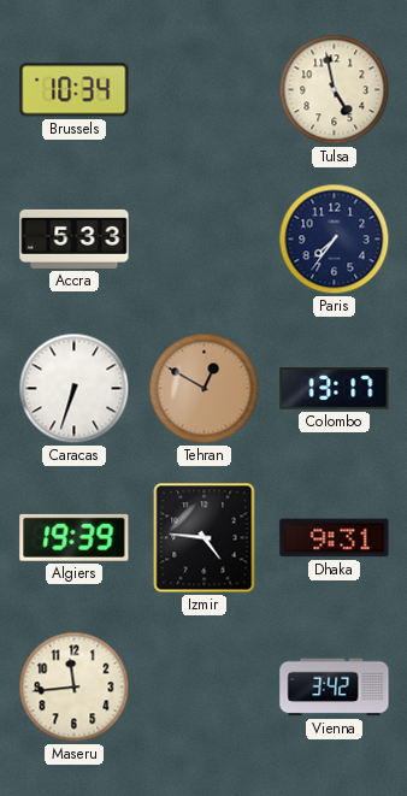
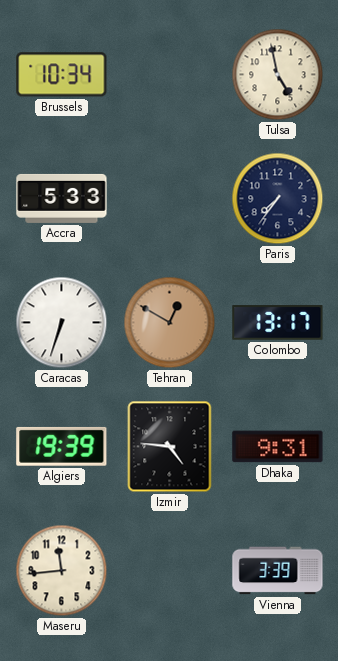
Vienna: 3:42 -> 3:39
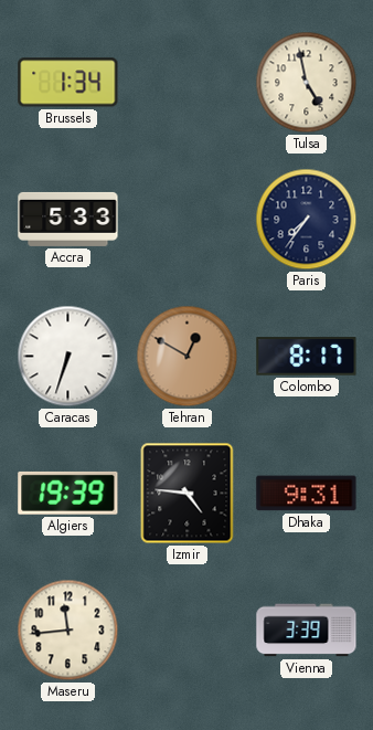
Brussels: 10:34 -> 1:34
Colombo: 13:17 -> 8:17
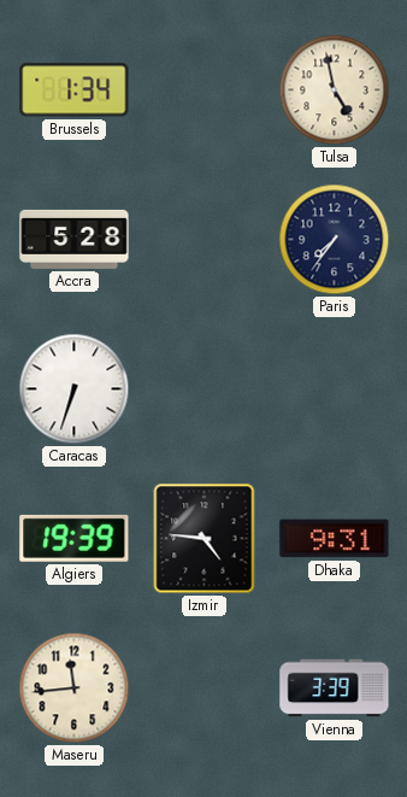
Accra: 5:33 -> 5:28
Tehran: 12:50 -> none
Colombo: 8:17 -> none
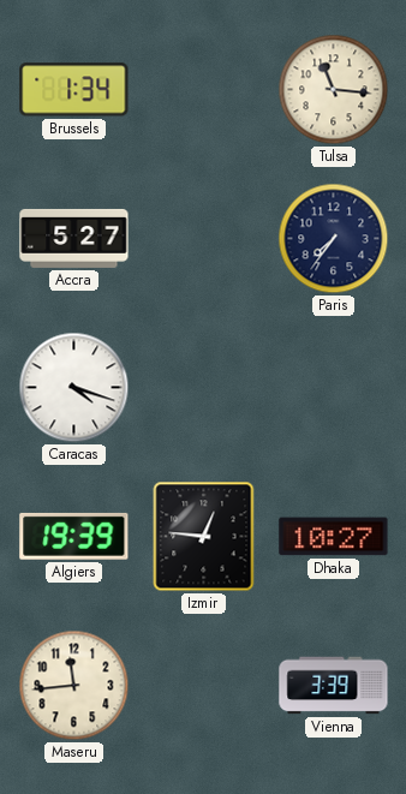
Tulsa: 4:58 -> 11:16
Accra: 5:28 -> 5:27
Caracas: 6:33 -> 4:18
Izmir: 4:46 -> 12:46
Dhaka: 9:31 -> 10:27
